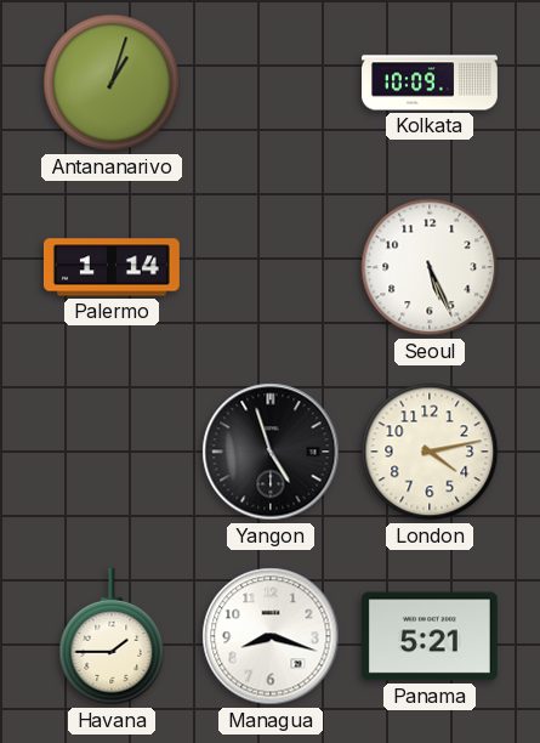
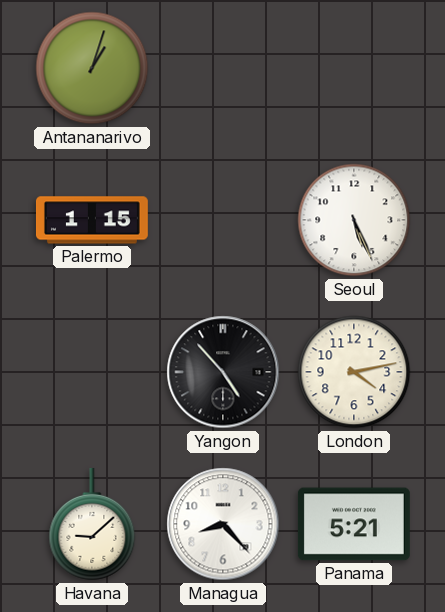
Kolkata: 10:09 -> none
Palermo: 1:14 -> 1:15
Yangon: 4:57 -> 4:53
Havana: 1:45 -> 9:08
Managua: 8:18 -> 8:23
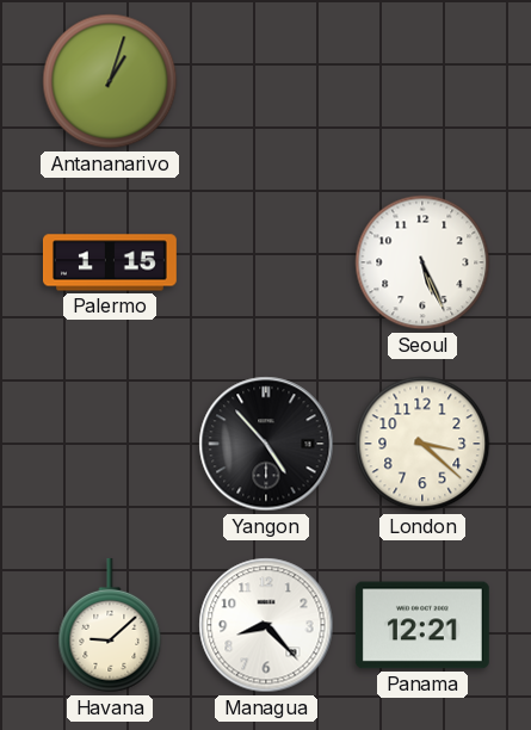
London: 4:13 -> 3:22
Panama: 5:21 -> 12:21
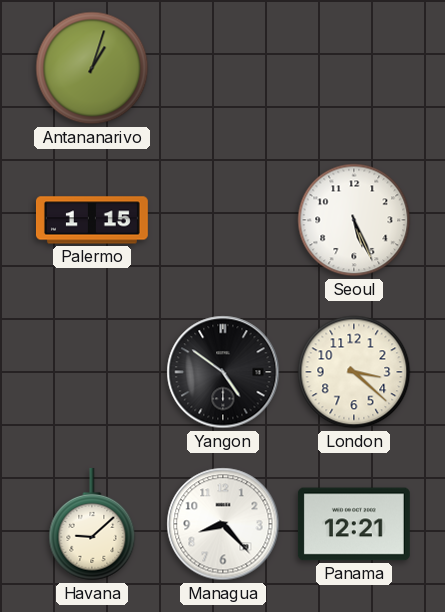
Yangon: 4:53 -> 4:51
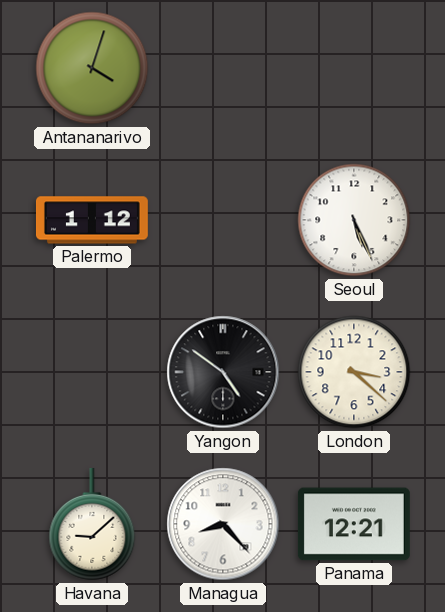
Antananarivo: 1:03 -> 4:03
Palermo: 1:15 -> 1:12
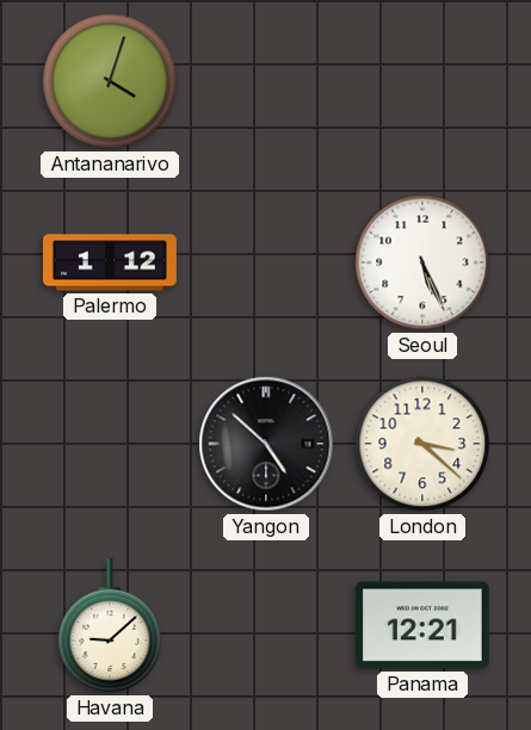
Yangon: 4:51 -> 4:52
Managua: 8:23 -> none
